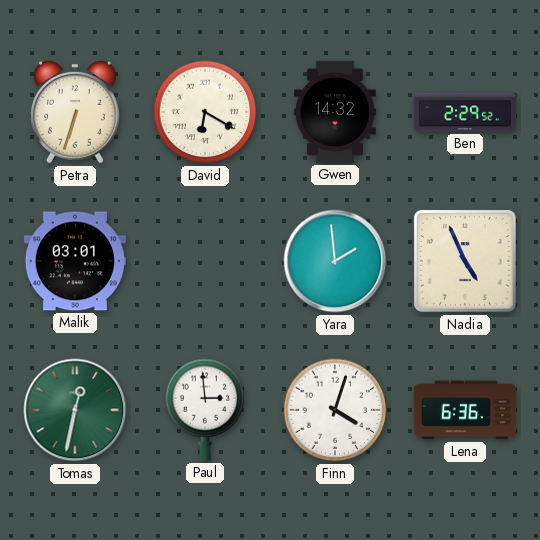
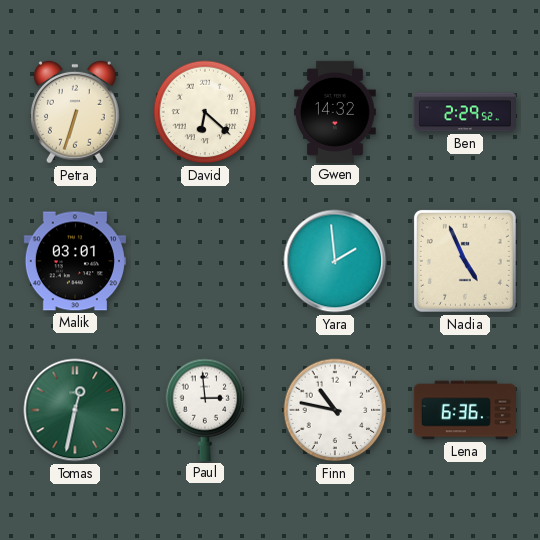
David: 6:20 -> 6:22
Finn: 4:03 -> 10:47
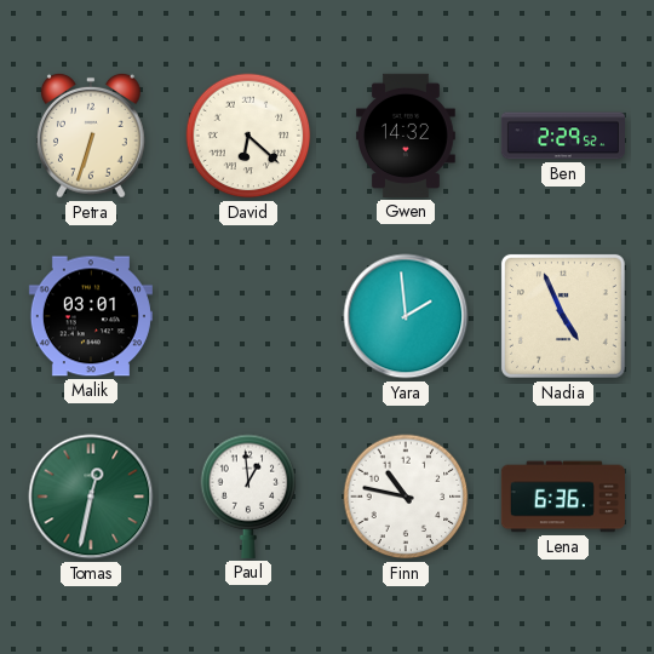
Paul: 2:59 -> 12:59
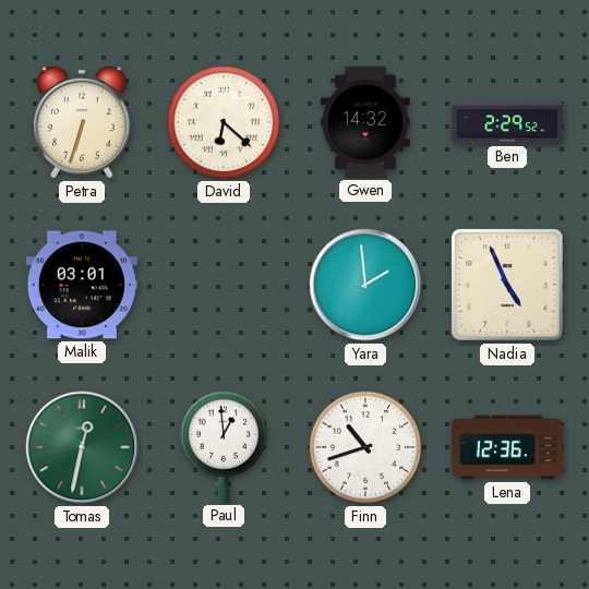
Finn: 10:47 -> 10:42
Lena: 6:36 -> 12:36
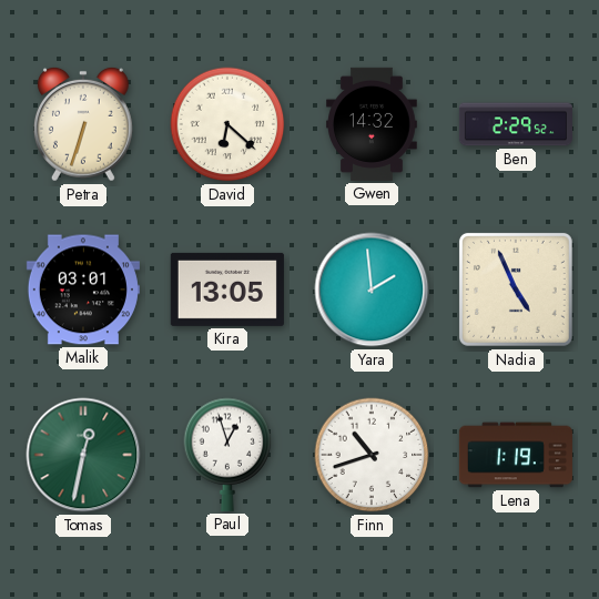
Kira: none -> 13:05
Paul: 12:59 -> 12:57
Lena: 12:36 -> 1:19
